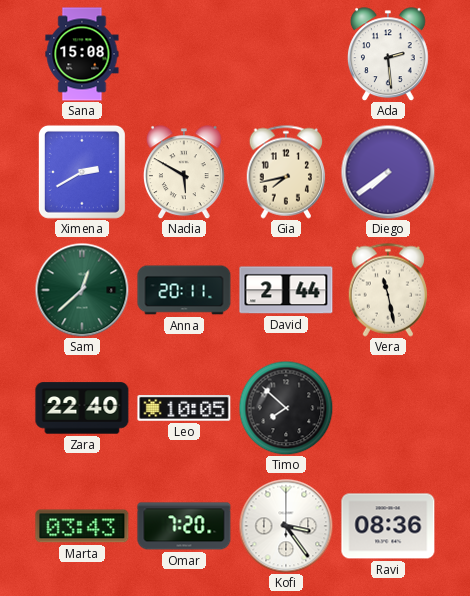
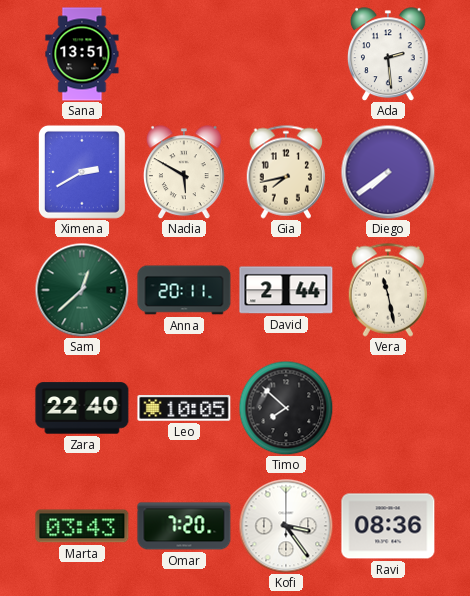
Sana: 15:08 -> 13:51
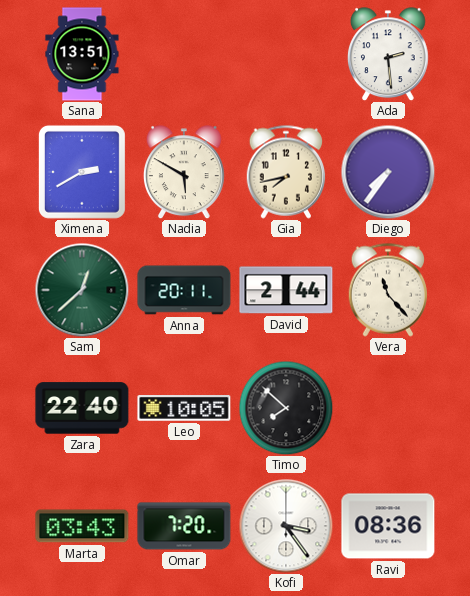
Diego: 7:39 -> 7:36
Vera: 11:28 -> 11:23
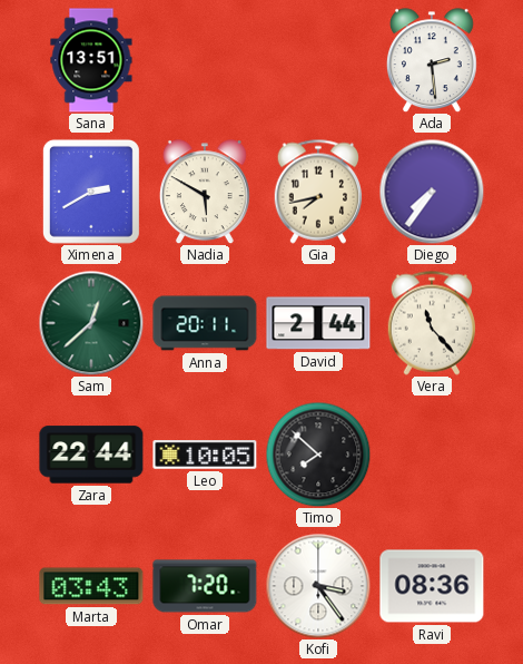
Zara: 22:40 -> 22:44
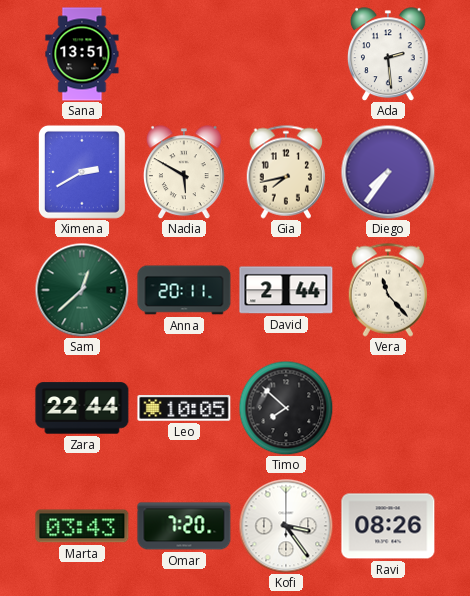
Ravi: 08:36 -> 08:26
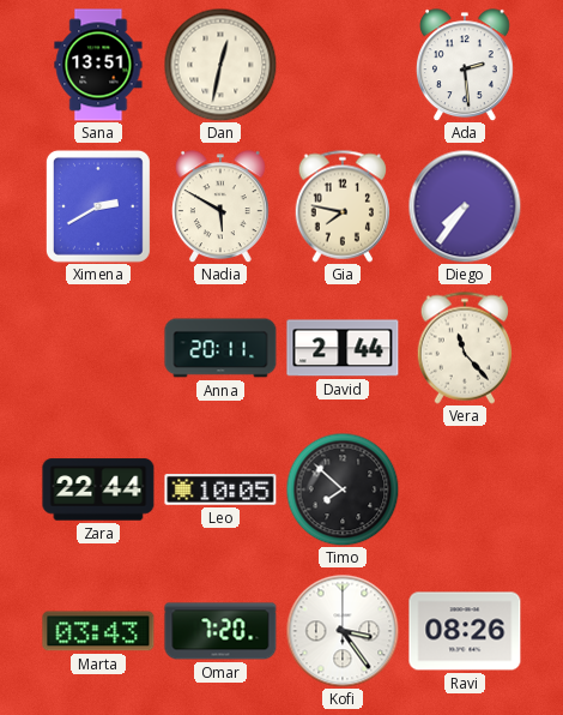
Dan: none -> 12:32
Gia: 7:43 -> 7:47
Sam: 12:38 -> none
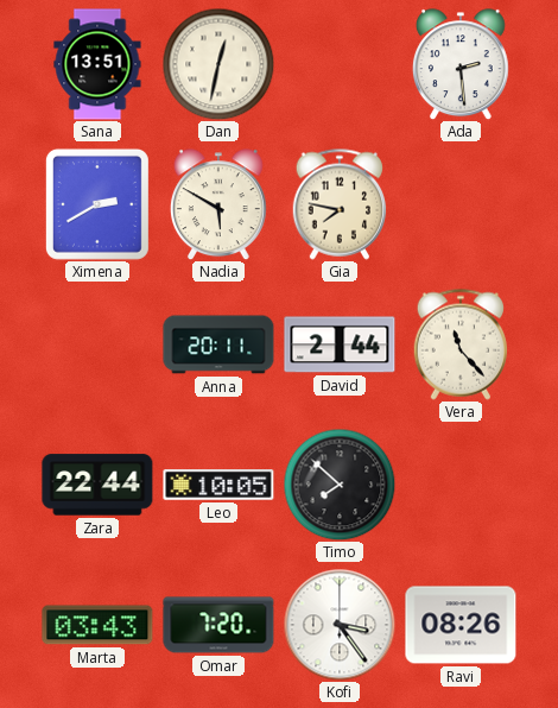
Diego: 7:36 -> none
